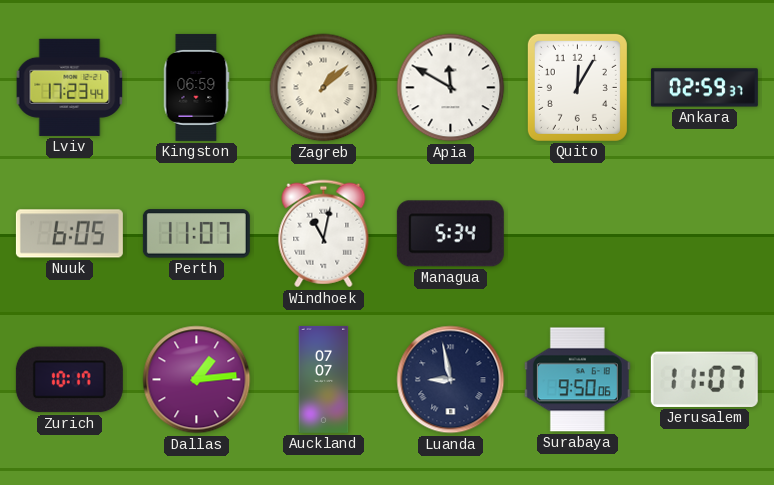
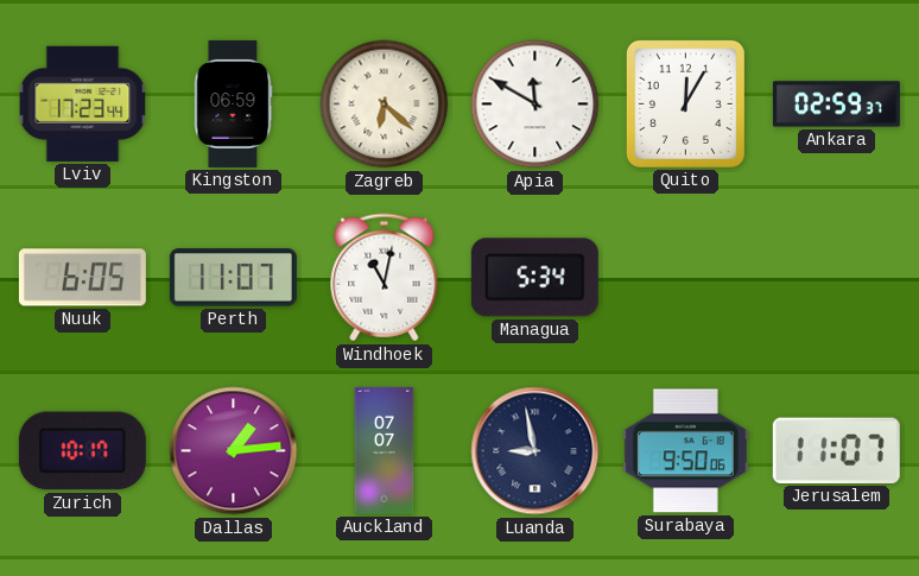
Zagreb: 1:08 -> 6:22
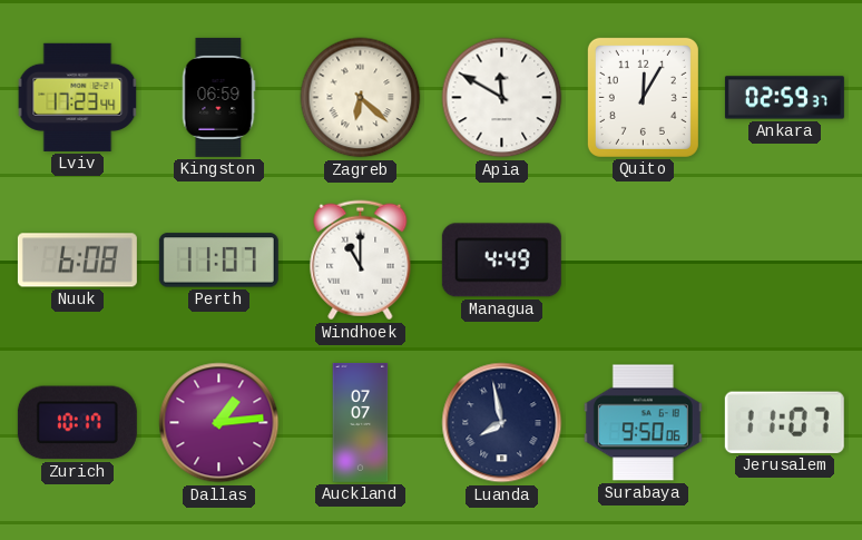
Nuuk: 6:05 -> 6:08
Windhoek: 11:02 -> 11:00
Managua: 5:34 -> 4:49
Luanda: 8:58 -> 7:58
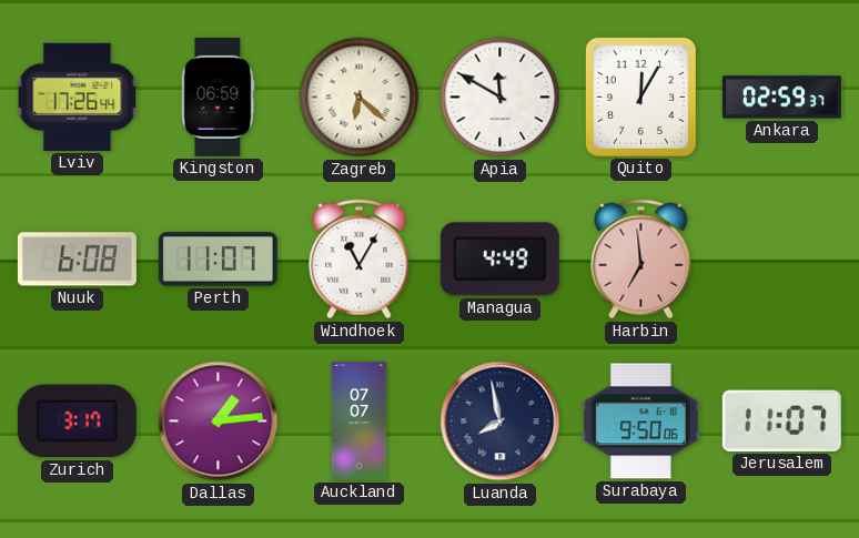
Lviv: 17:23 -> 17:26
Windhoek: 11:00 -> 11:05
Harbin: none -> 6:59
Zurich: 10:17 -> 3:17
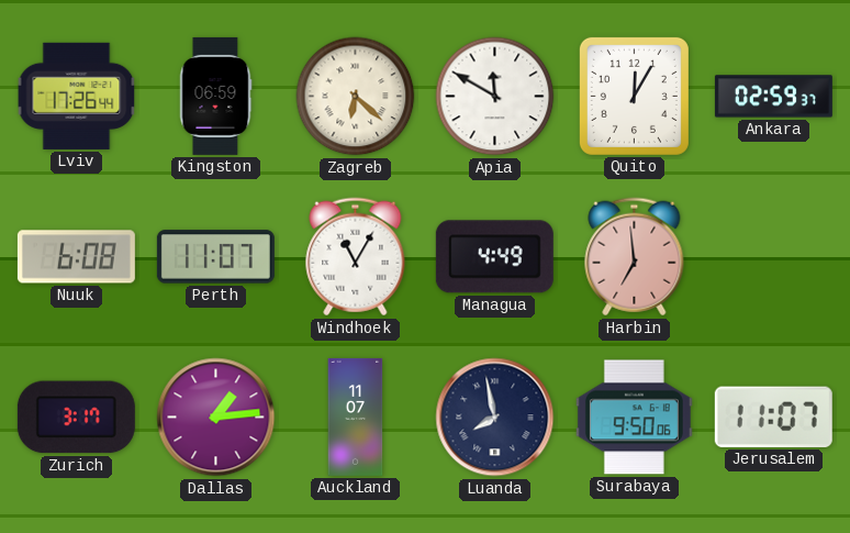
Auckland: 07:07 -> 11:07
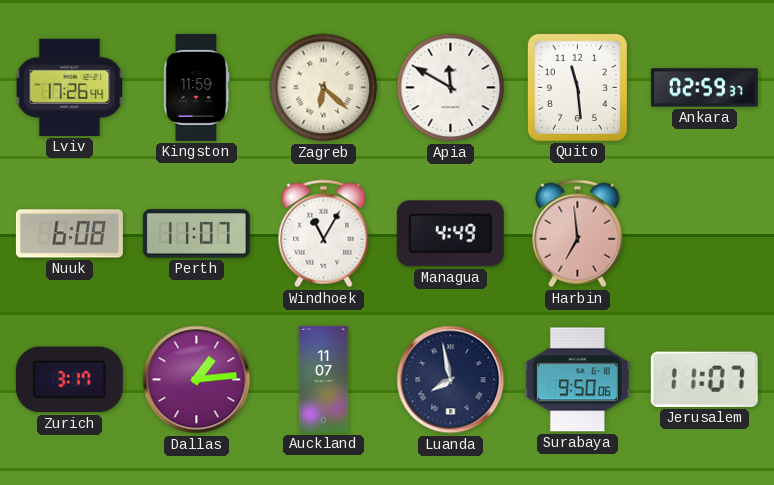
Kingston: 06:59 -> 11:59
Quito: 12:05 -> 11:29
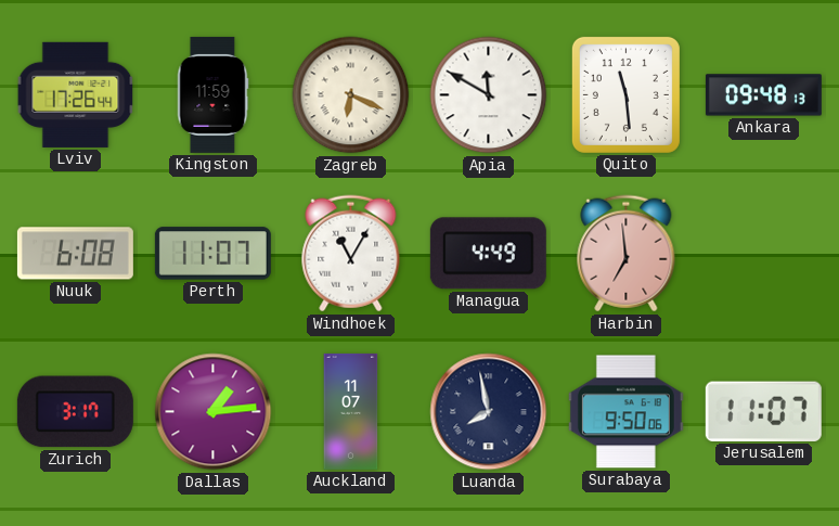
Zagreb: 6:22 -> 6:19
Ankara: 02:59 -> 09:48
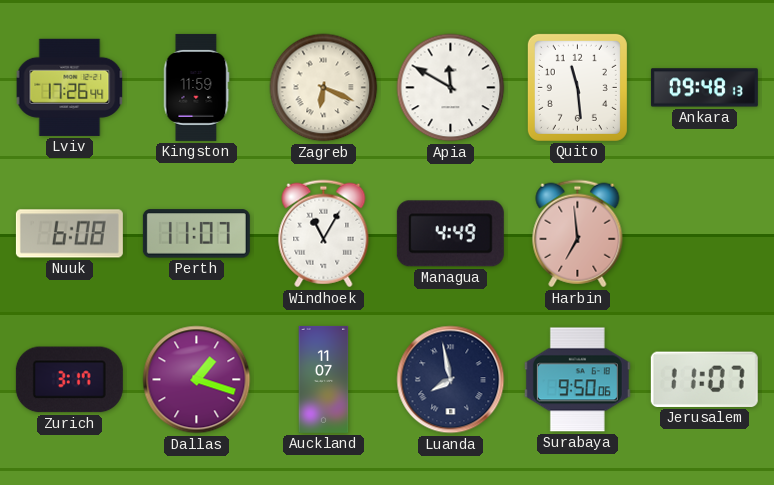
Dallas: 1:14 -> 1:18
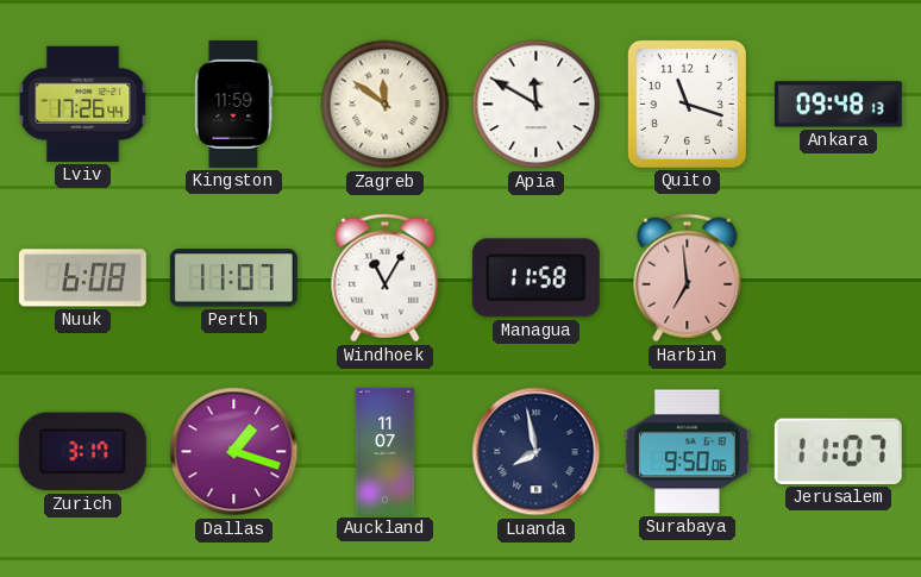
Zagreb: 6:19 -> 11:51
Quito: 11:29 -> 11:18
Managua: 4:49 -> 11:58
